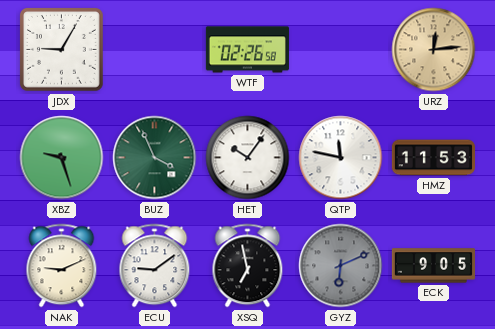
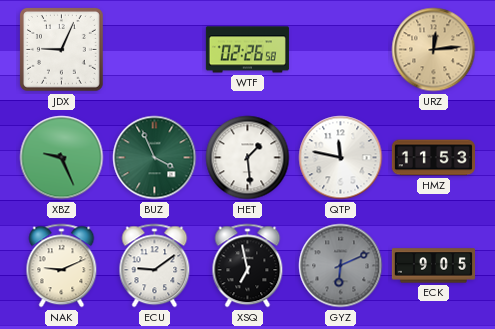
JDX: 9:05 -> 9:04
XBZ: 9:27 -> 9:26
HET: 10:06 -> 1:29
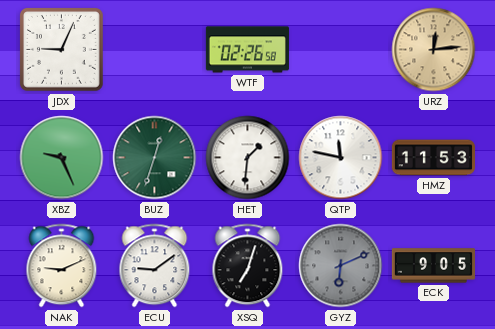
BUZ: 3:56 -> 12:33
HET: 1:29 -> 1:31
XSQ: 6:58 -> 7:03
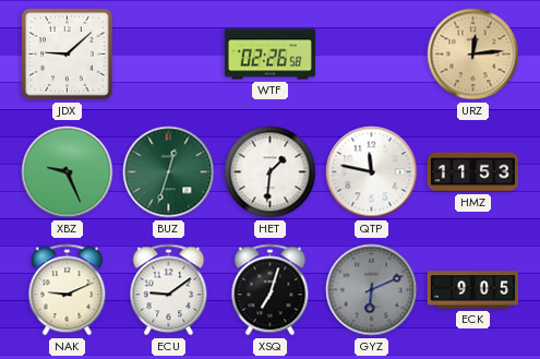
JDX: 9:04 -> 9:08
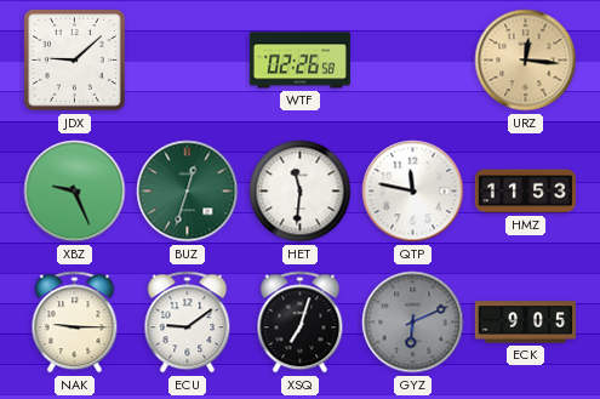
URZ: 12:14 -> 12:16
HET: 1:31 -> 11:31
NAK: 9:11 -> 9:15
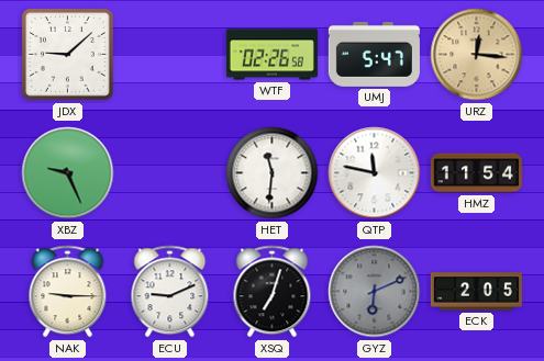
UMJ: none -> 5:47
BUZ: 12:33 -> none
HMZ: 11:53 -> 11:54
ECU: 9:09 -> 9:11
ECK: 9:05 -> 2:05
